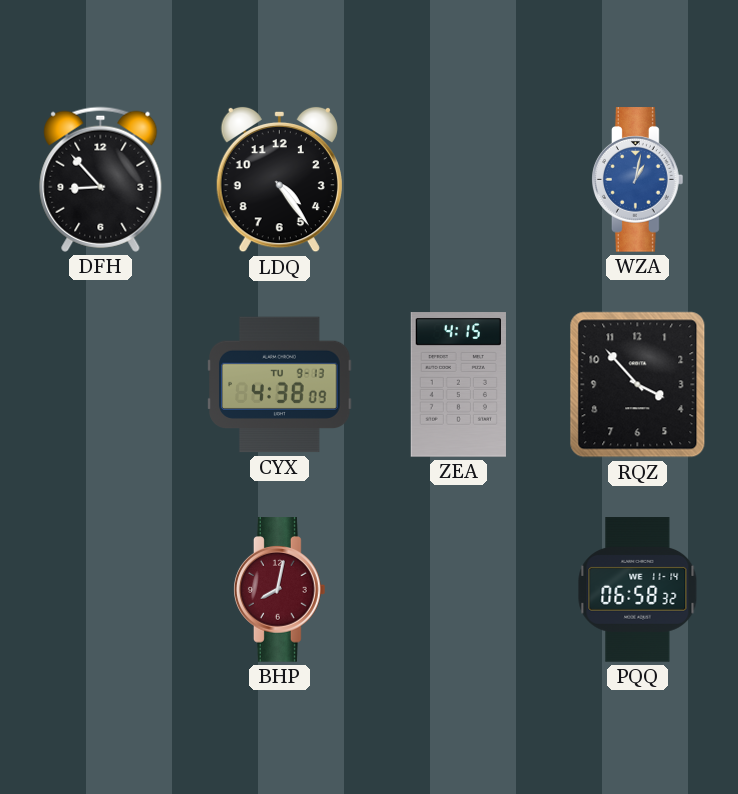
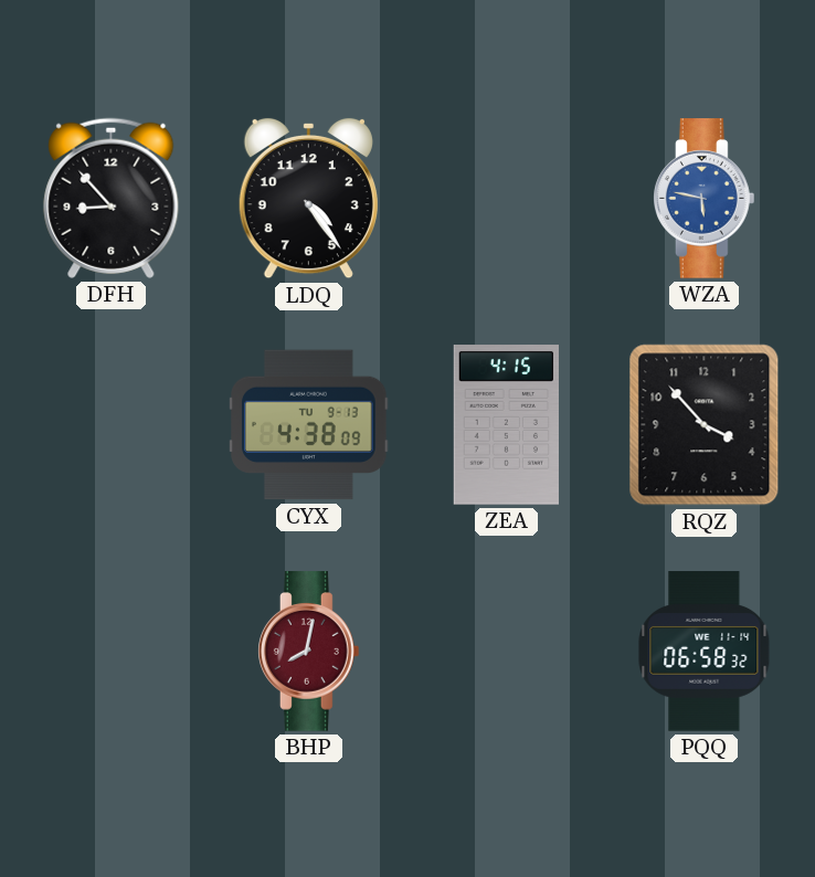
WZA: 1:02 -> 5:47
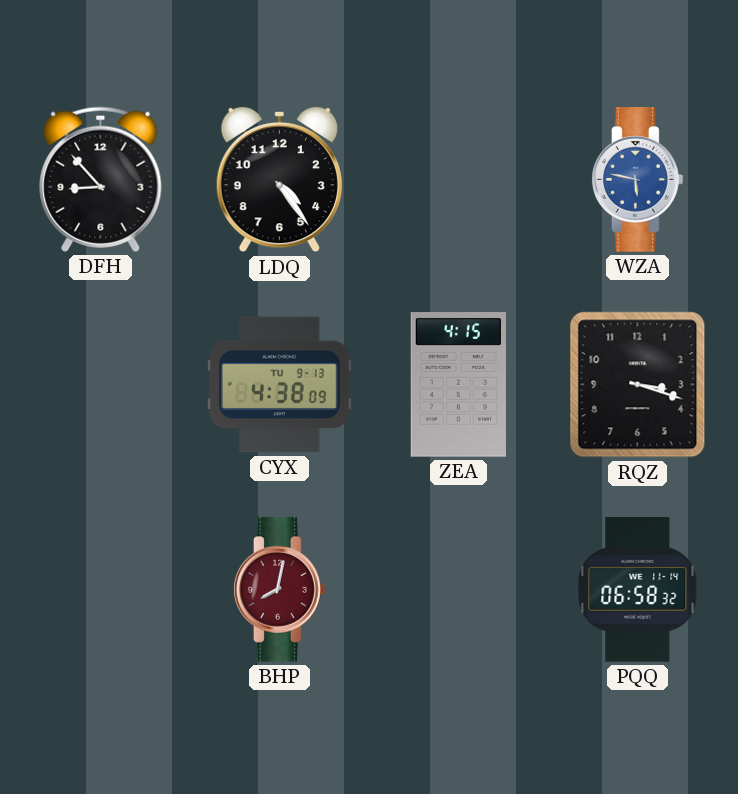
RQZ: 3:53 -> 3:18
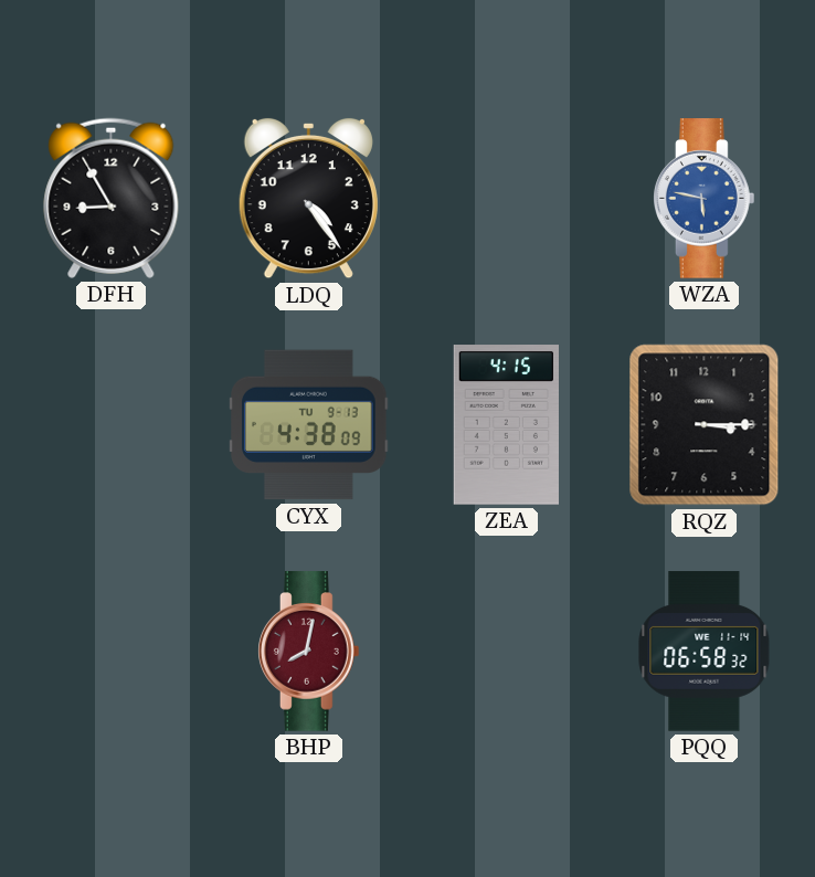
DFH: 8:53 -> 8:55
RQZ: 3:18 -> 3:15
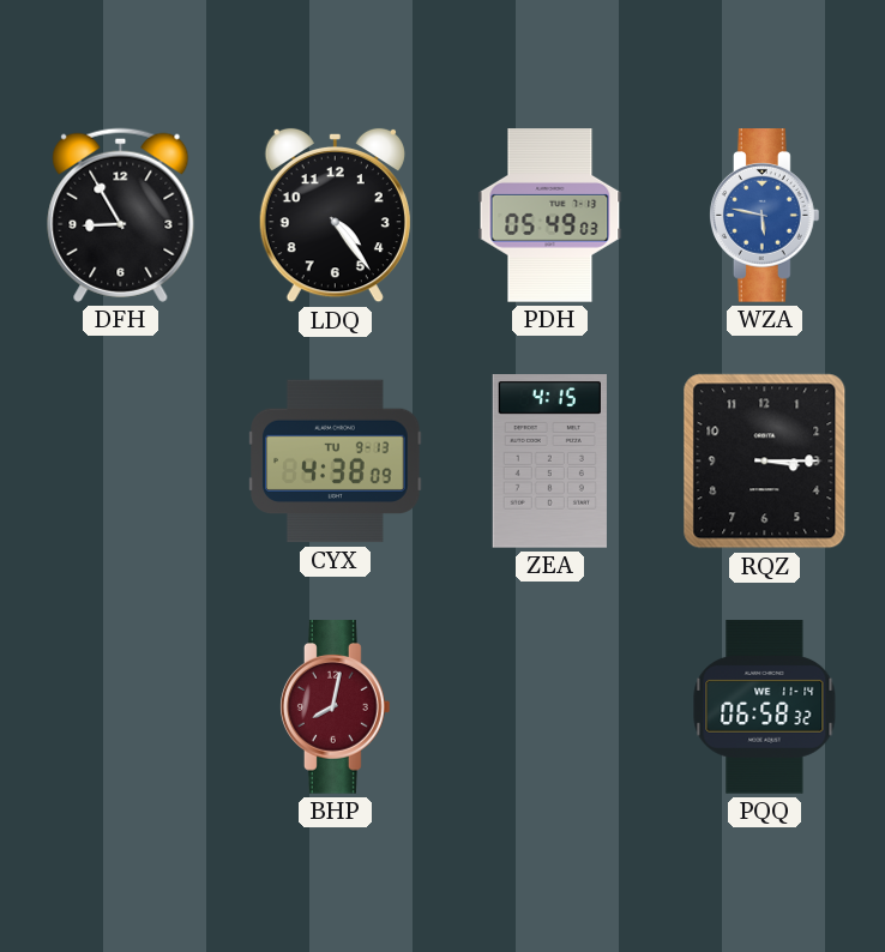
PDH: none -> 05:49
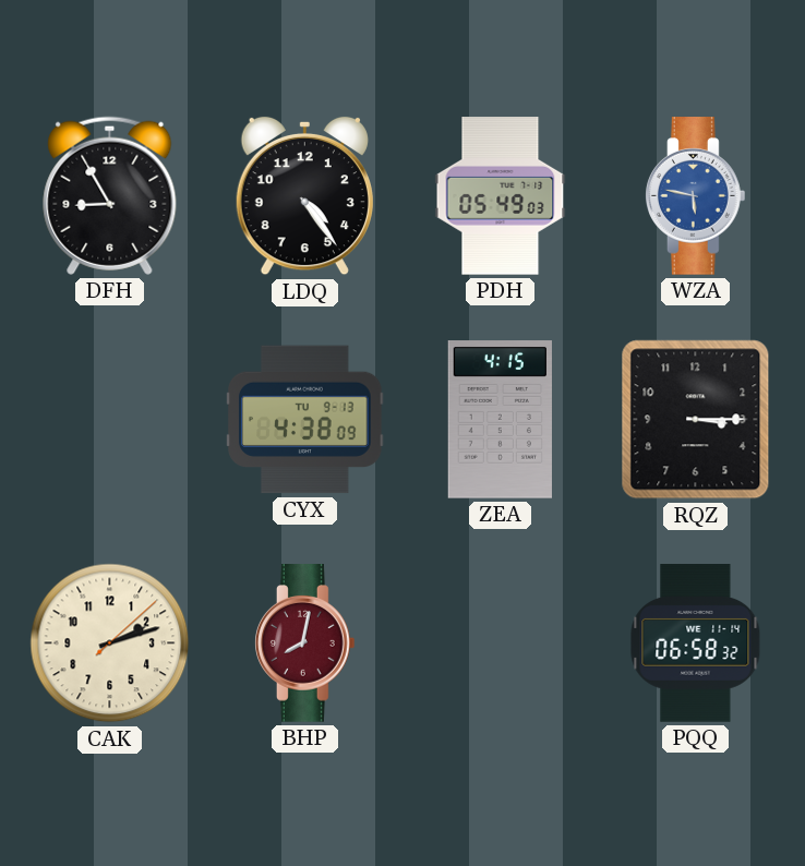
CAK: none -> 2:12
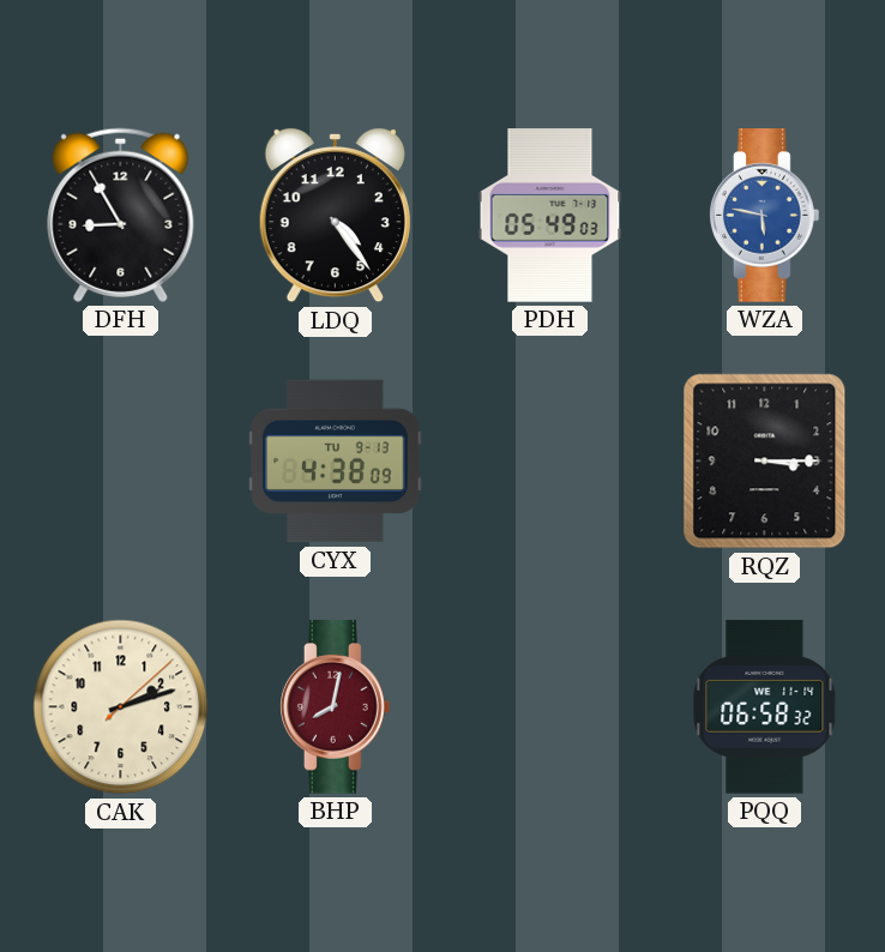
ZEA: 4:15 -> none
